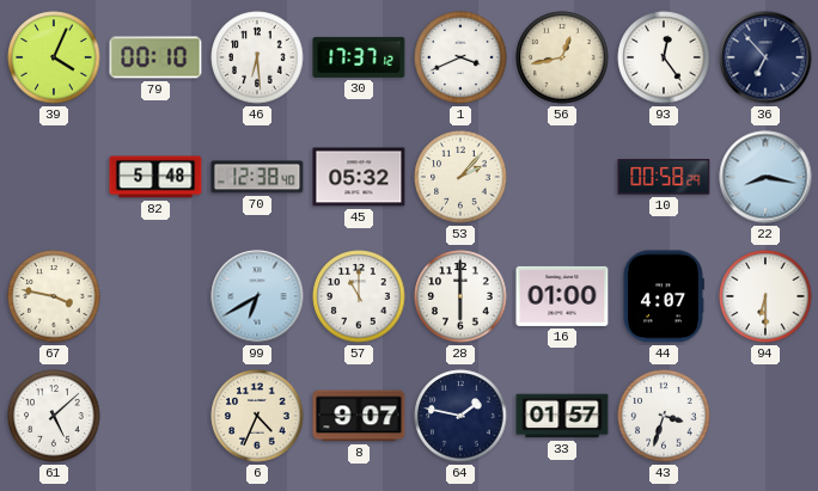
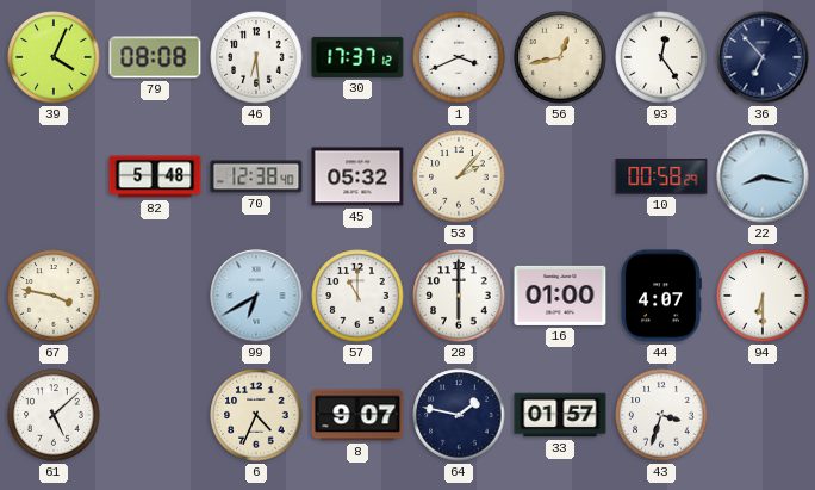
79: 00:10 -> 08:08
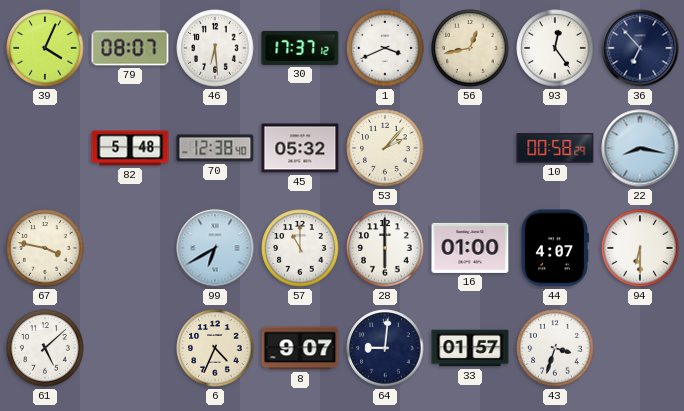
79: 08:08 -> 08:07
64: 1:47 -> 9:01
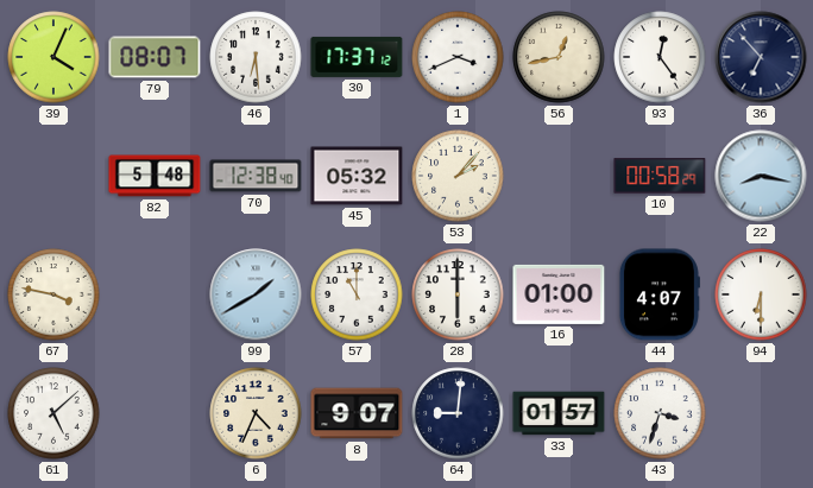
99: 6:40 -> 1:40
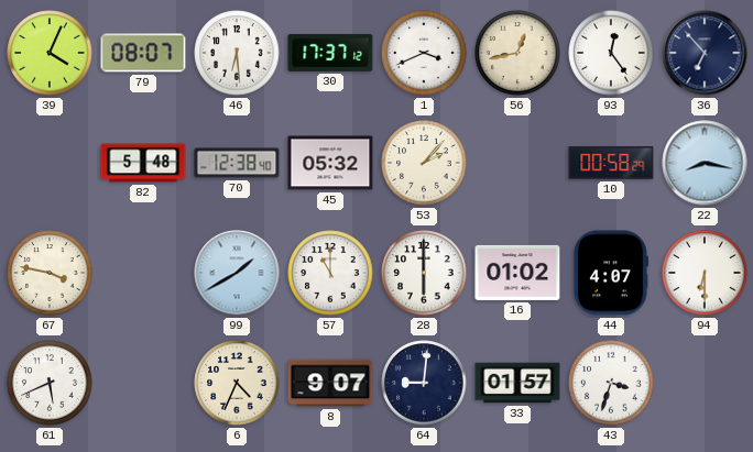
16: 01:00 -> 01:02
61: 5:08 -> 5:41
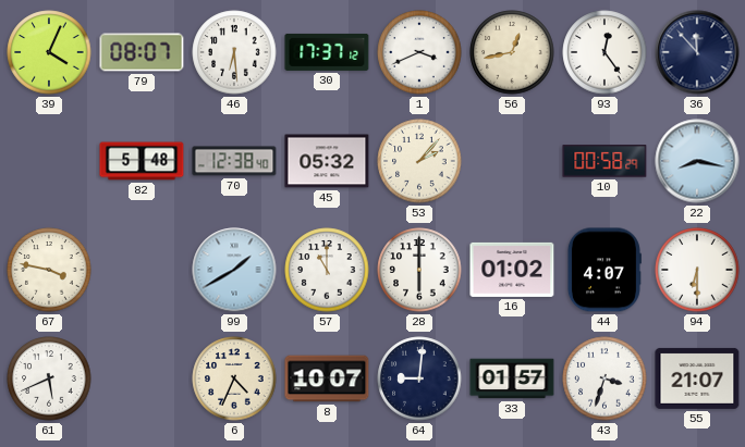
36: 6:53 -> 11:53
8: 9:07 -> 10:07
55: none -> 21:07
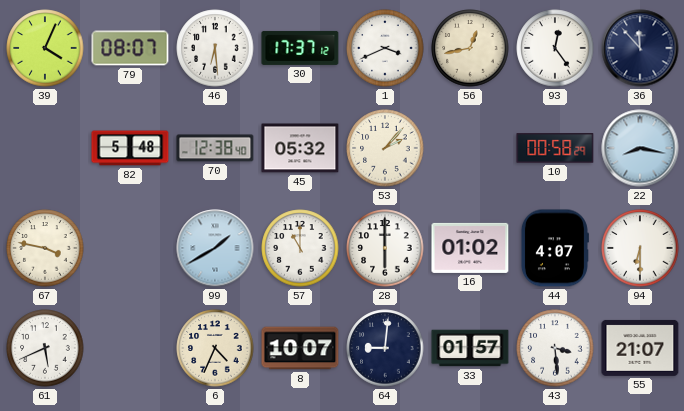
43: 3:33 -> 3:29
